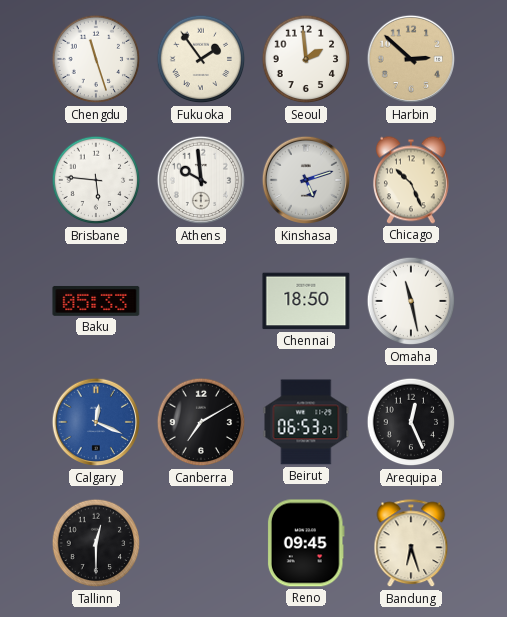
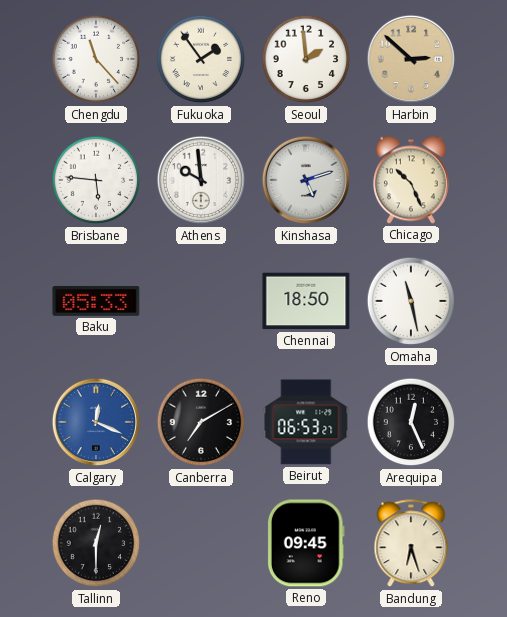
Chengdu: 11:27 -> 11:23
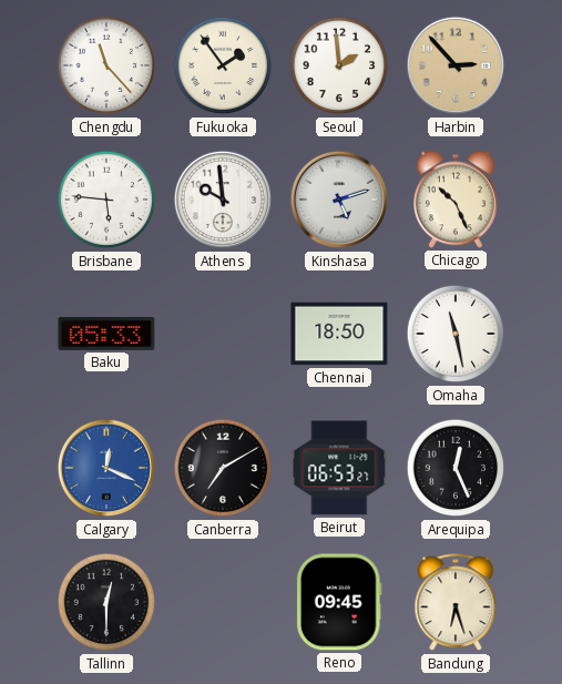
Harbin: 2:52 -> 2:53
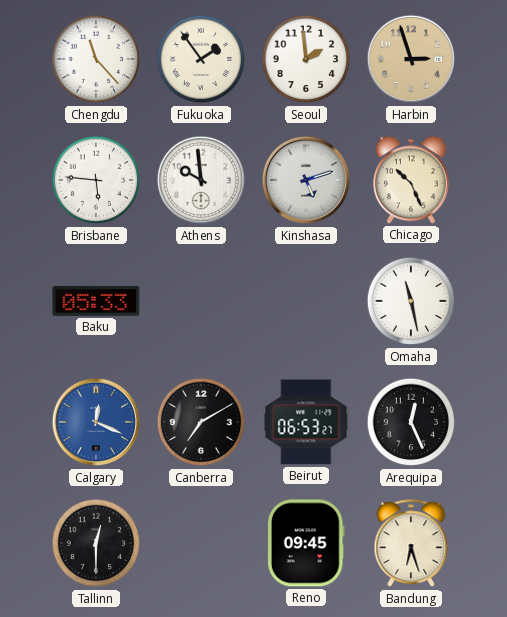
Harbin: 2:53 -> 2:57
Chennai: 18:50 -> none
